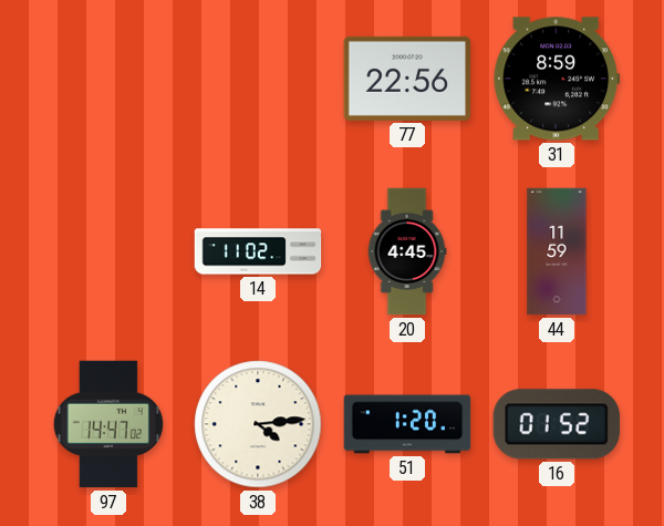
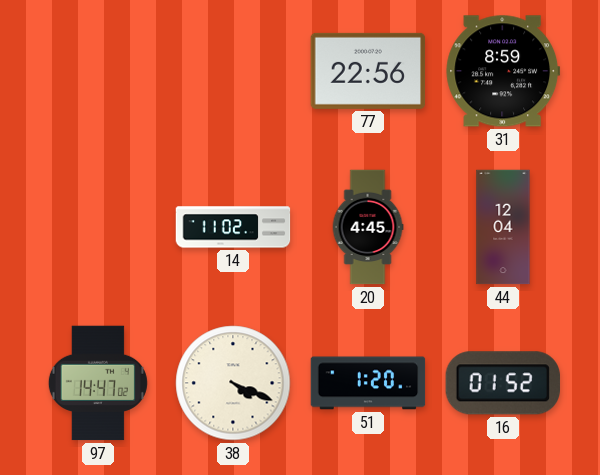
44: 11:59 -> 12:04
38: 4:14 -> 4:19
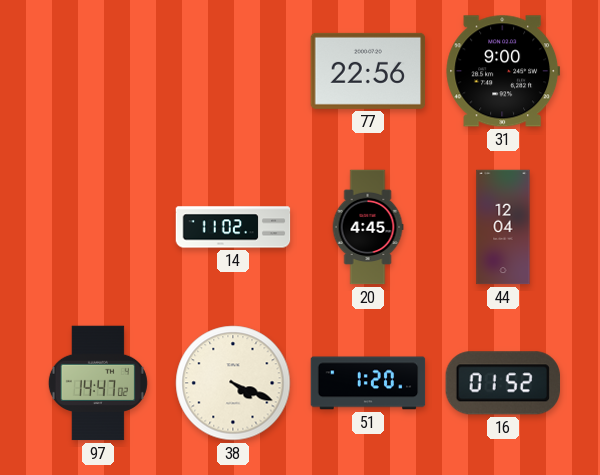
31: 8:59 -> 9:00
